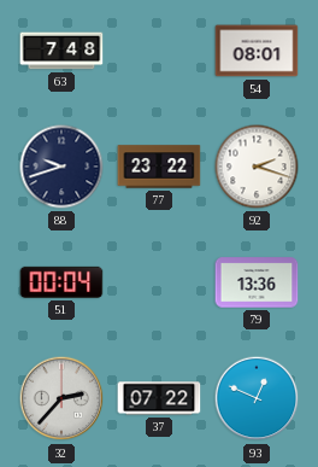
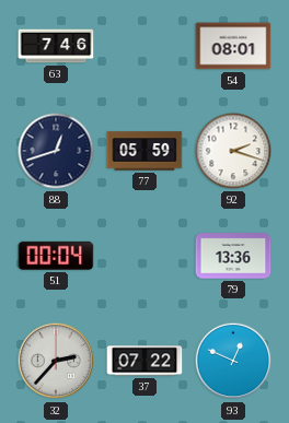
63: 7:48 -> 7:46
88: 9:42 -> 12:42
77: 23:22 -> 05:59
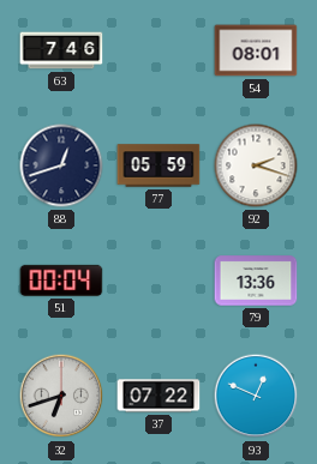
32: 2:37 -> 6:42
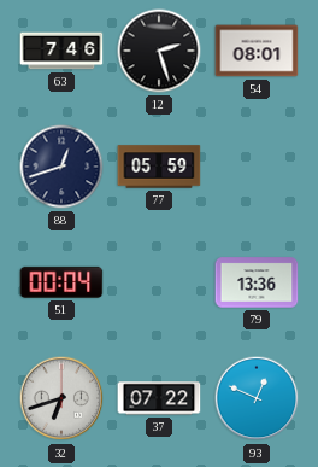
12: none -> 2:27
92: 2:18 -> none
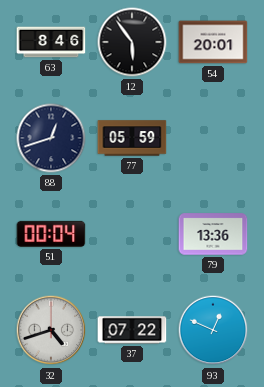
63: 7:46 -> 8:46
12: 2:27 -> 5:54
54: 08:01 -> 20:01
32: 6:42 -> 4:42
